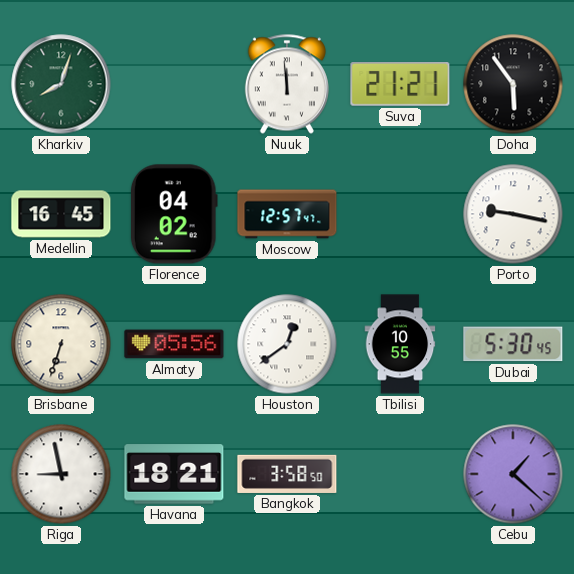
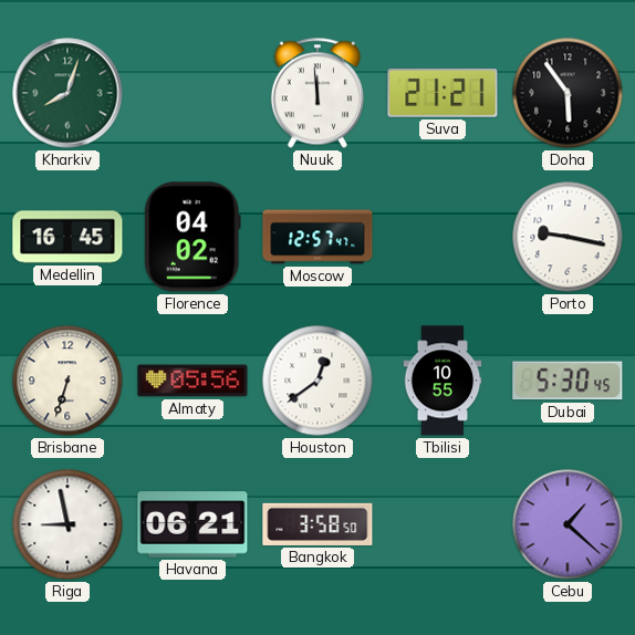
Havana: 18:21 -> 06:21
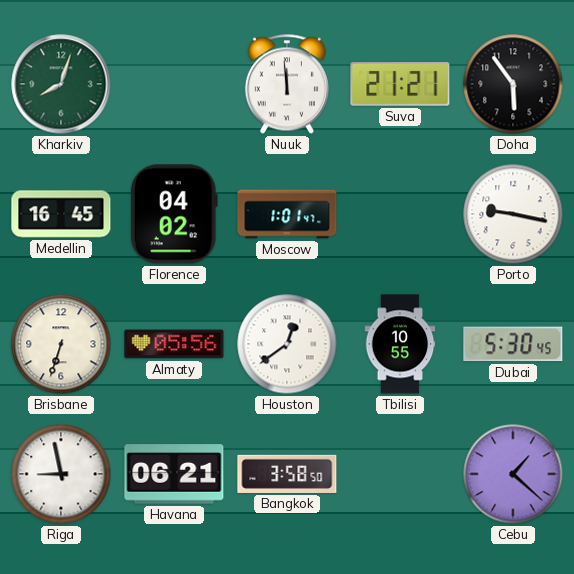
Moscow: 12:57 -> 1:01
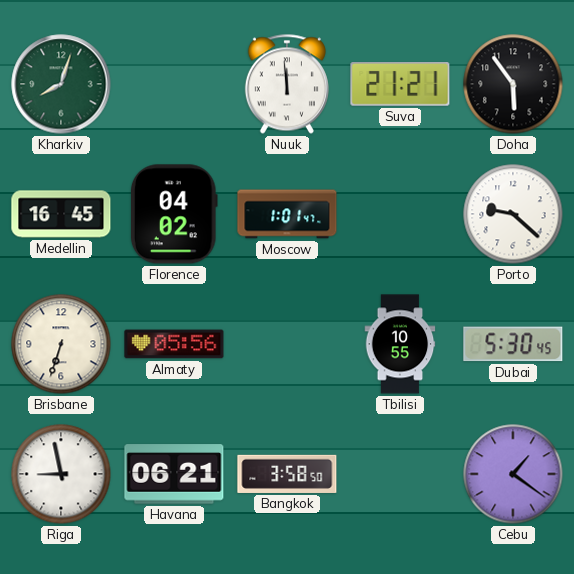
Porto: 9:17 -> 9:22
Houston: 12:39 -> none
Cebu: 1:22 -> 1:21
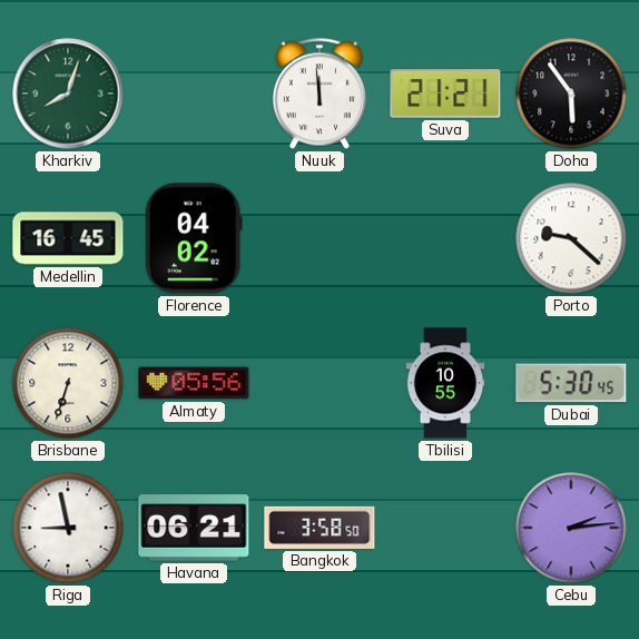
Moscow: 1:01 -> none
Cebu: 1:21 -> 2:14
